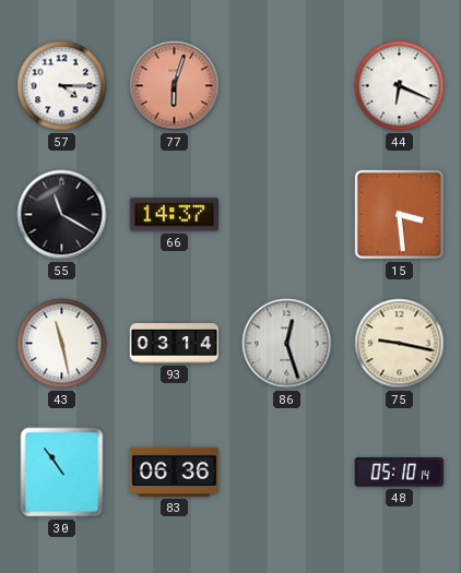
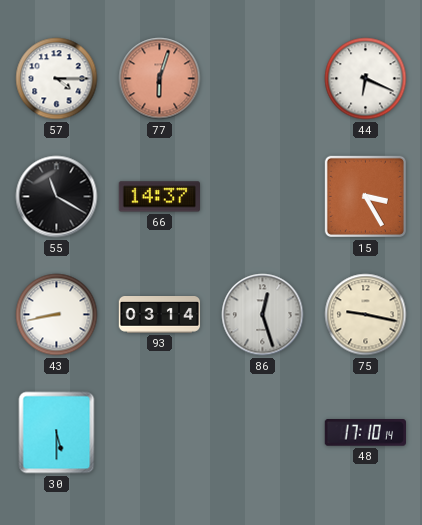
15: 3:29 -> 3:25
43: 11:28 -> 8:43
30: 10:54 -> 5:30
83: 06:36 -> none
48: 05:10 -> 17:10
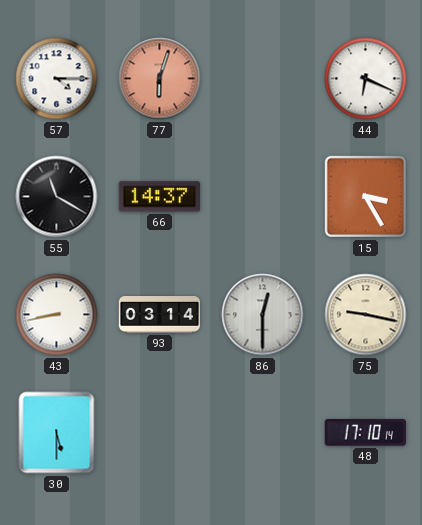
86: 12:27 -> 12:30
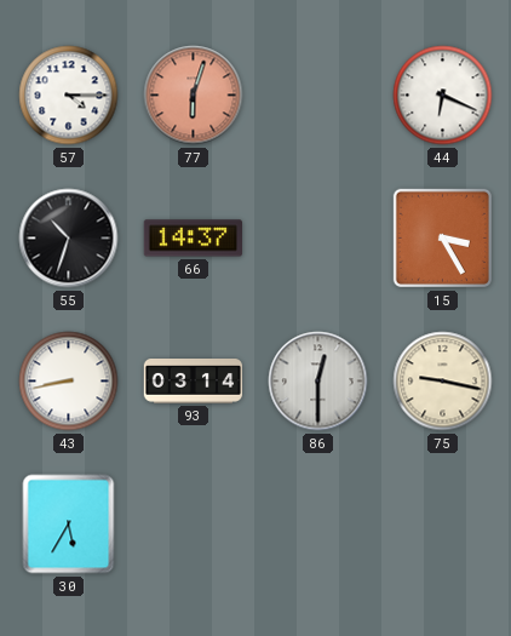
55: 11:20 -> 10:33
30: 5:30 -> 5:35
48: 17:10 -> none
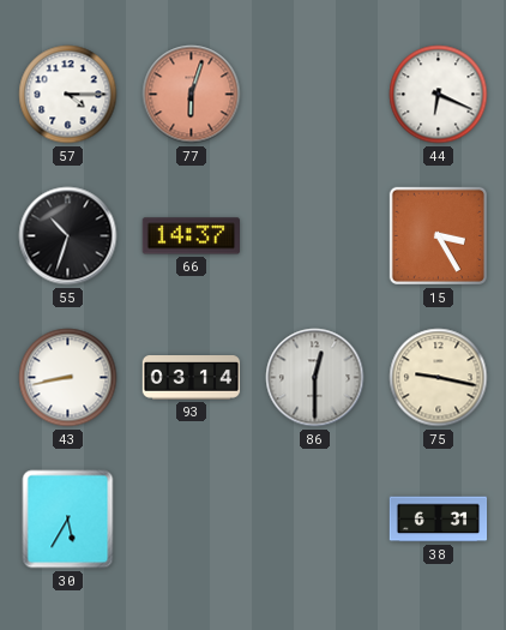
38: none -> 6:31
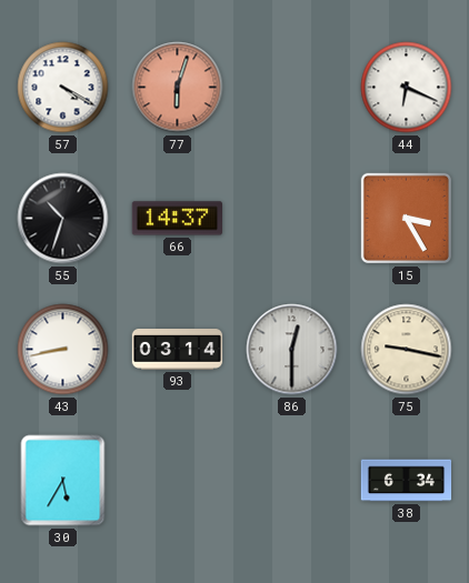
57: 4:15 -> 4:20
38: 6:31 -> 6:34
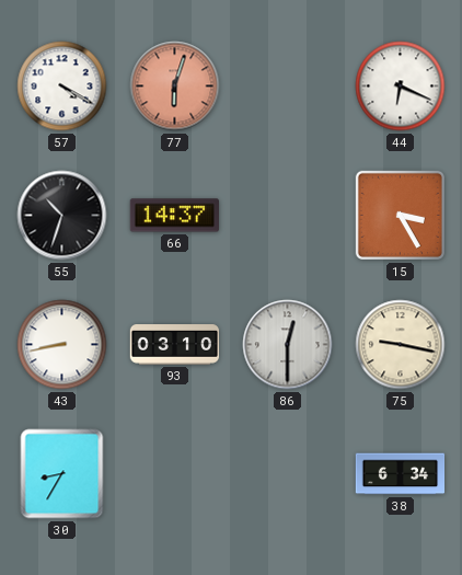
93: 03:14 -> 03:10
30: 5:35 -> 8:35
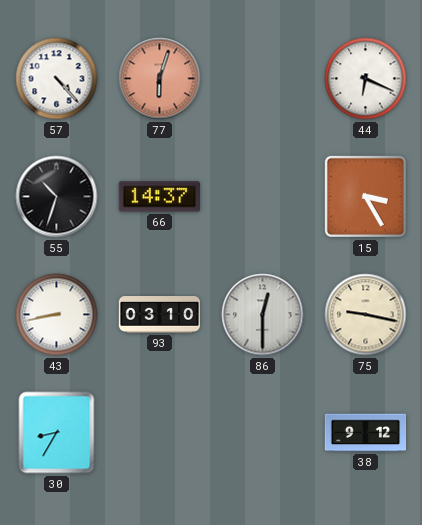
57: 4:20 -> 4:23
38: 6:34 -> 9:12
